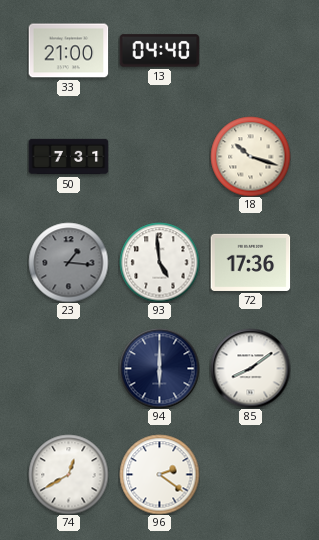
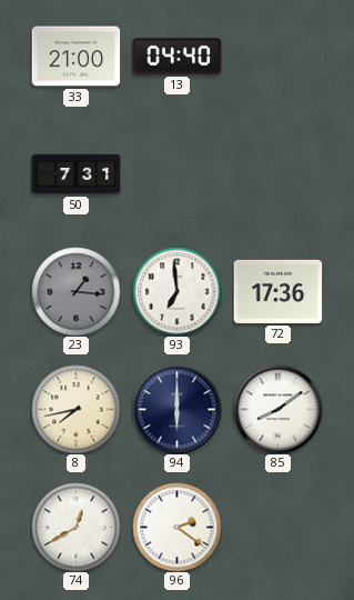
18: 10:18 -> none
93: 4:59 -> 6:59
8: none -> 7:43
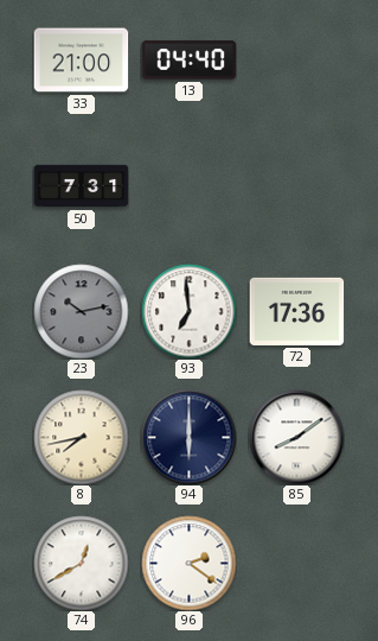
23: 1:16 -> 10:13
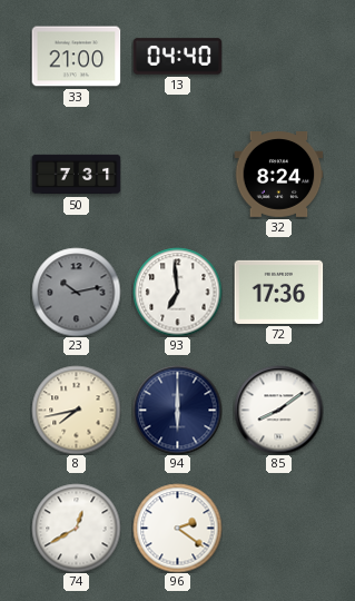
32: none -> 8:24
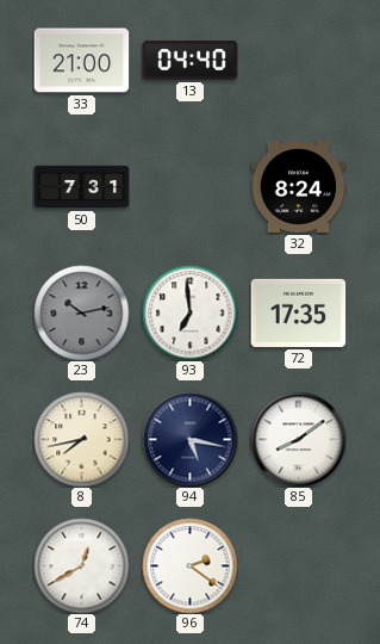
72: 17:36 -> 17:35
94: 6:00 -> 5:17
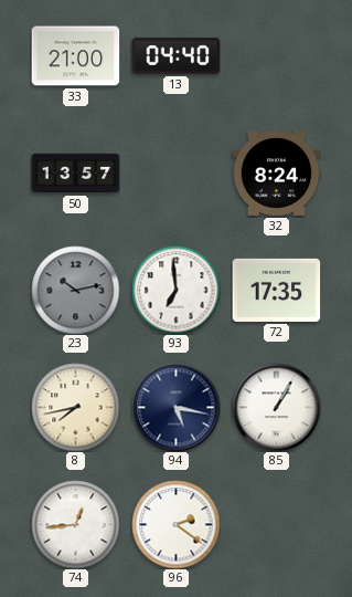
50: 7:31 -> 13:57
85: 8:09 -> 1:05
74: 12:40 -> 12:44
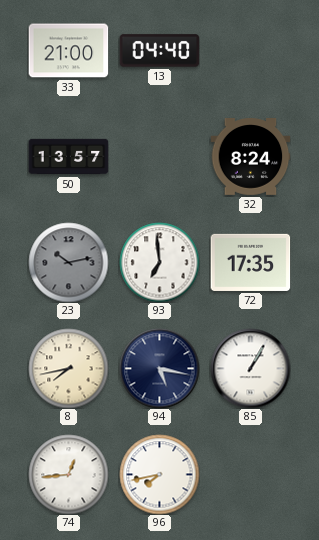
96: 2:21 -> 7:43
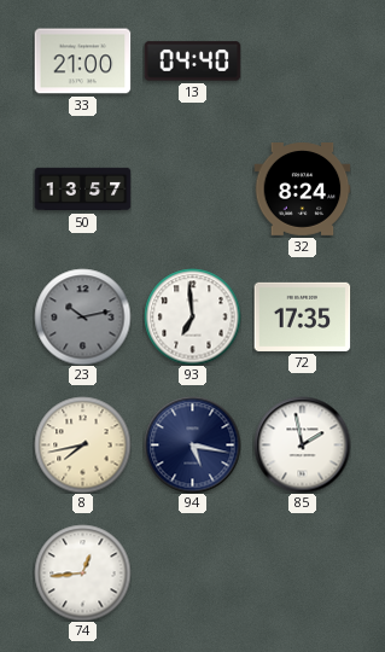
85: 1:05 -> 1:58
96: 7:43 -> none
